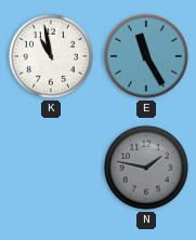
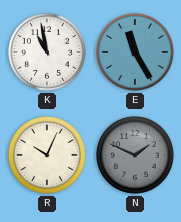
R: none -> 10:04
N: 1:47 -> 1:49
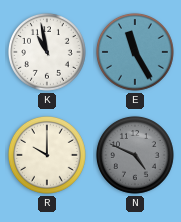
R: 10:04 -> 10:00
N: 1:49 -> 4:49
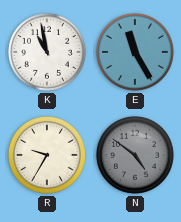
R: 10:00 -> 9:35
N: 4:49 -> 4:51
